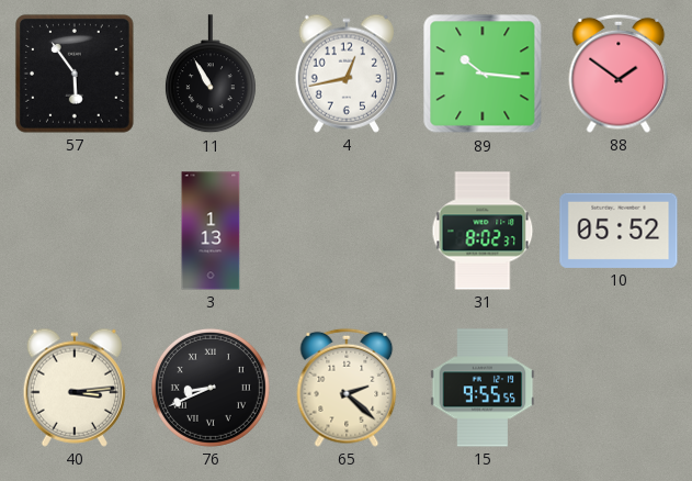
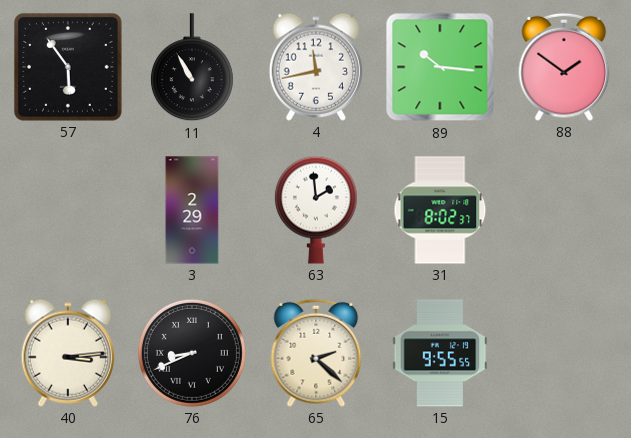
4: 12:43 -> 11:43
3: 1:13 -> 2:29
63: none -> 1:59
10: 05:52 -> none
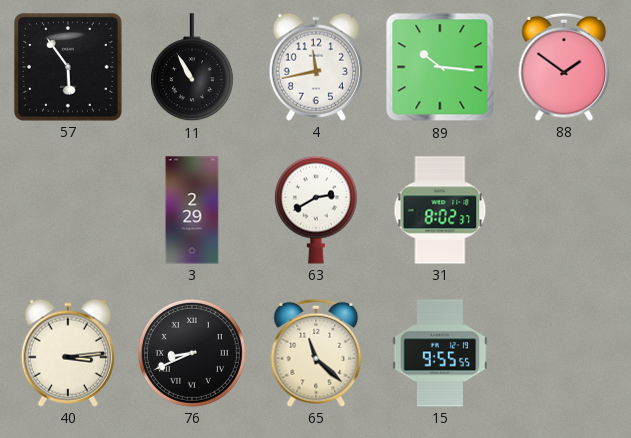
63: 1:59 -> 2:40
65: 2:22 -> 11:22
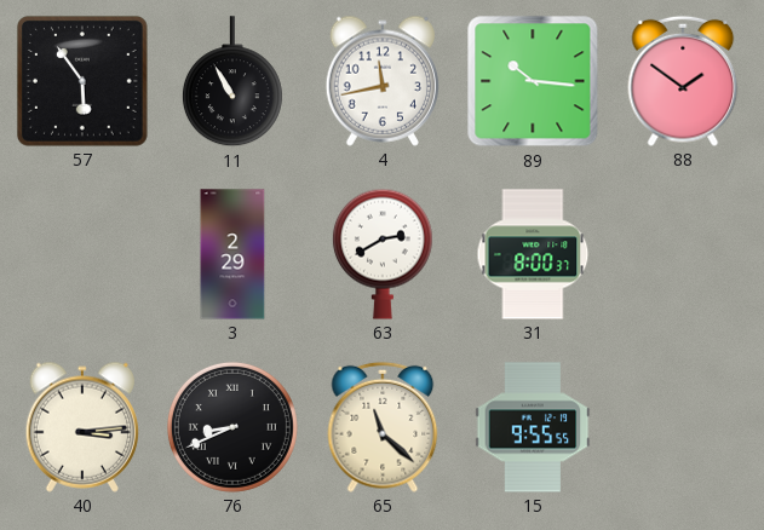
31: 8:02 -> 8:00
